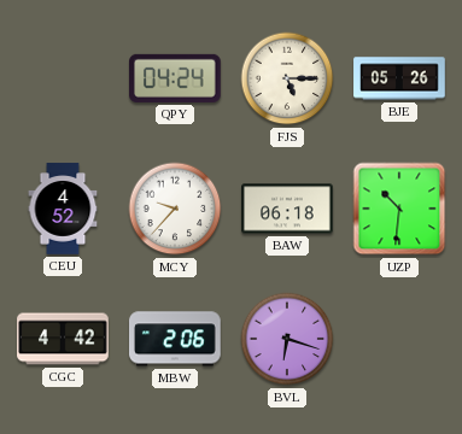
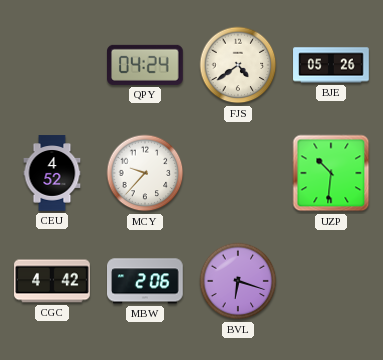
FJS: 5:15 -> 4:39
BAW: 06:18 -> none
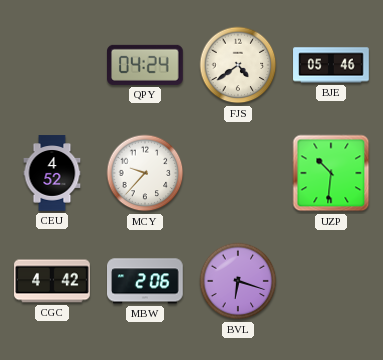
BJE: 05:26 -> 05:46
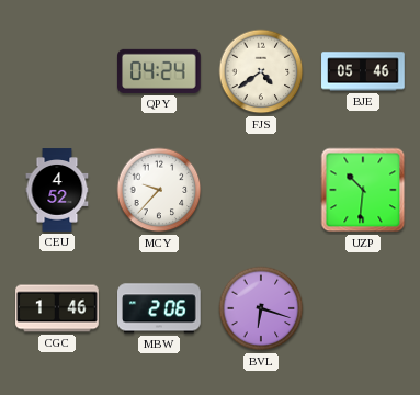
CGC: 4:42 -> 1:46
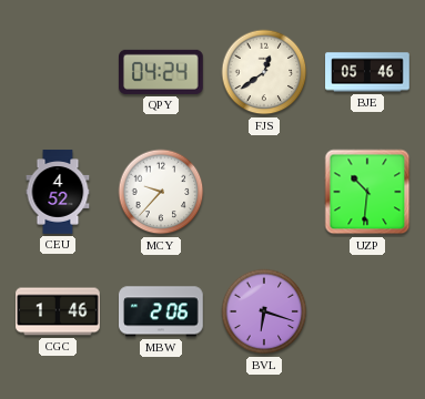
FJS: 4:39 -> 12:39
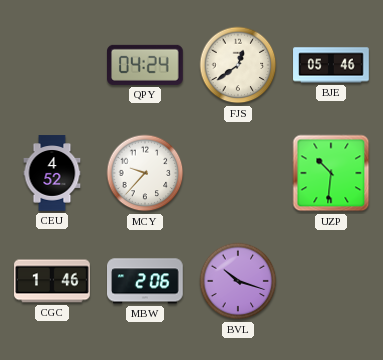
BVL: 6:18 -> 10:18
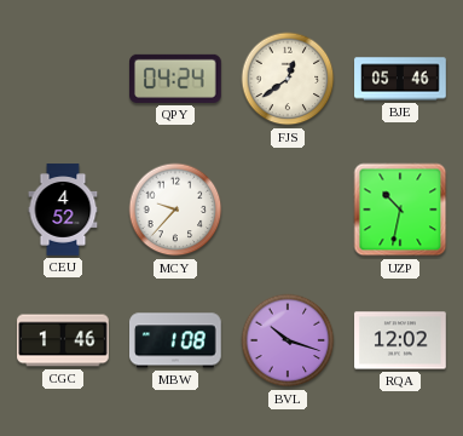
UZP: 10:31 -> 10:32
MBW: 2:06 -> 1:08
RQA: none -> 12:02
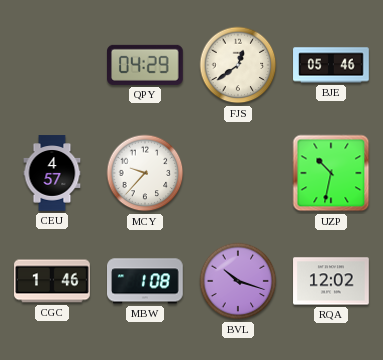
QPY: 04:24 -> 04:29
CEU: 4:52 -> 4:57
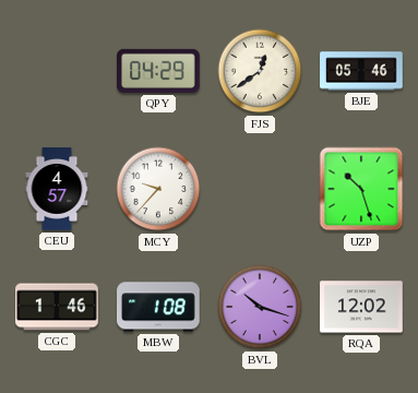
UZP: 10:32 -> 10:27
